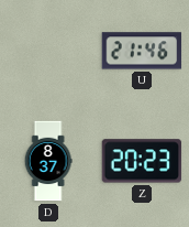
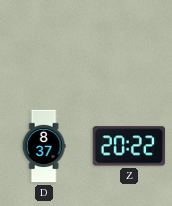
U: 21:46 -> none
Z: 20:23 -> 20:22
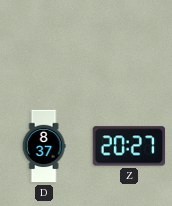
Z: 20:22 -> 20:27
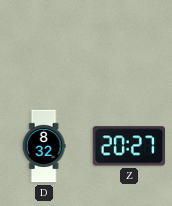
D: 8:37 -> 8:32
